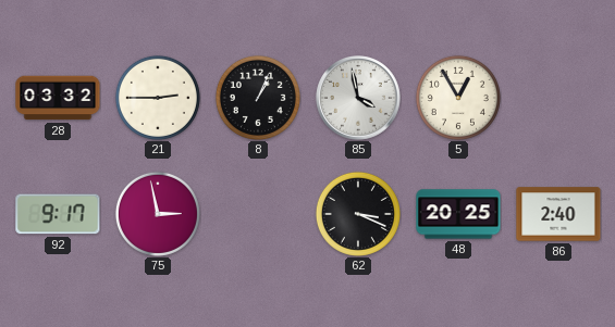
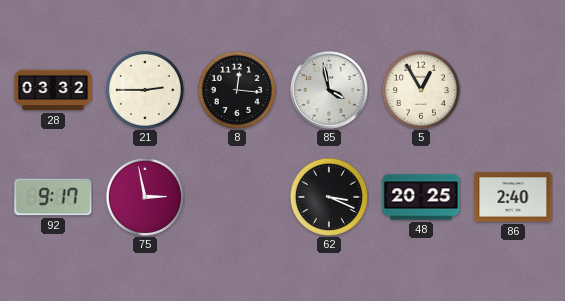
8: 1:04 -> 12:16
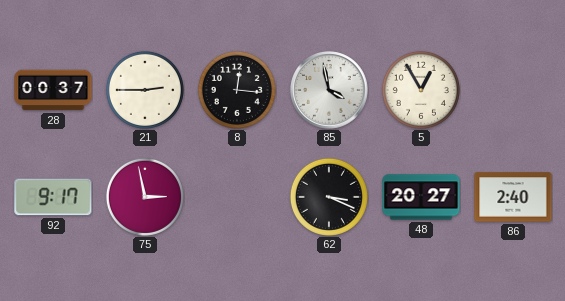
28: 03:32 -> 00:37
48: 20:25 -> 20:27
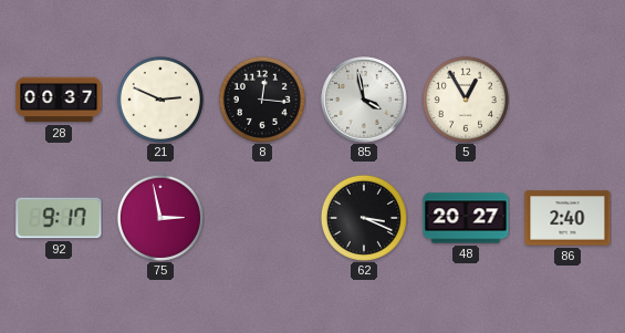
21: 2:45 -> 2:49
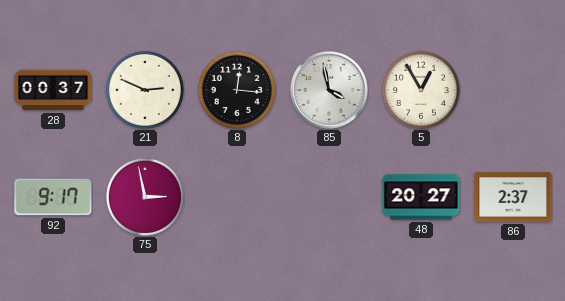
62: 3:19 -> none
86: 2:40 -> 2:37
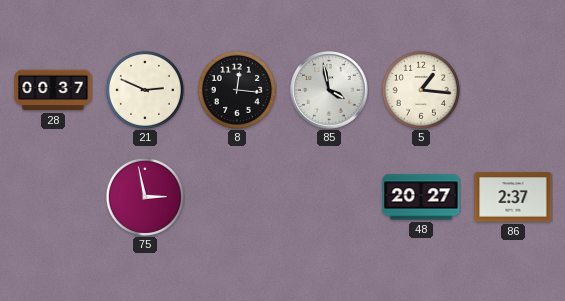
5: 12:55 -> 1:16
92: 9:17 -> none
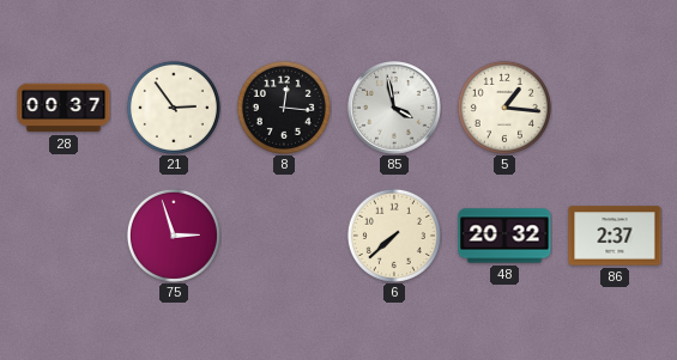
21: 2:49 -> 2:54
75: 2:58 -> 2:57
6: none -> 7:38
48: 20:27 -> 20:32
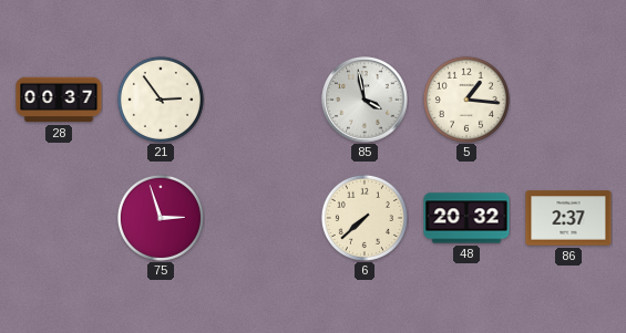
8: 12:16 -> none
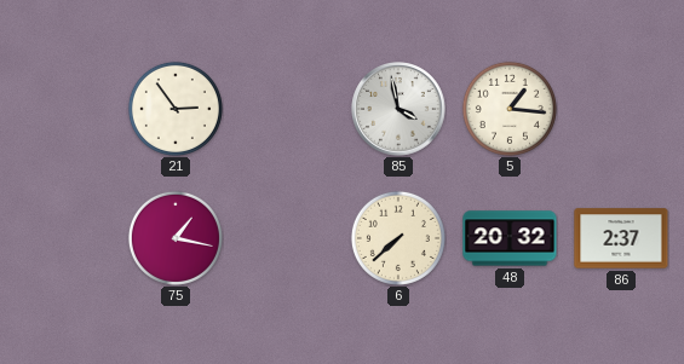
28: 00:37 -> none
75: 2:57 -> 1:17
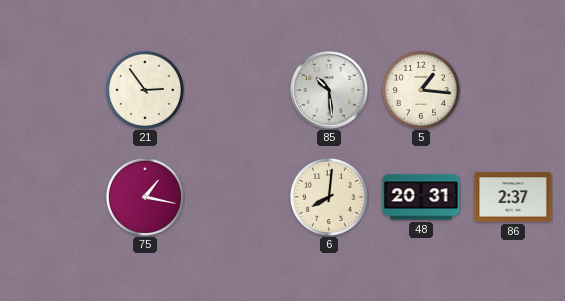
85: 3:58 -> 10:29
6: 7:38 -> 8:01
48: 20:32 -> 20:31
